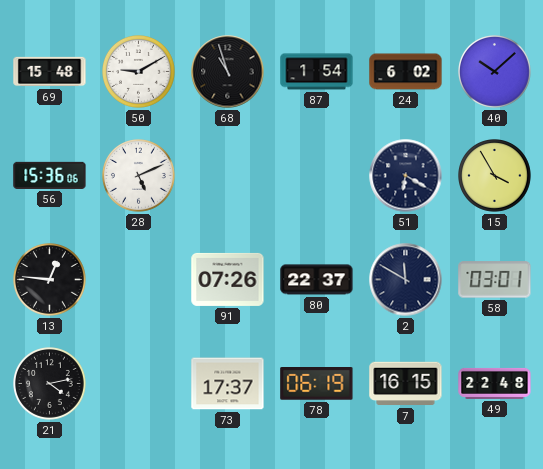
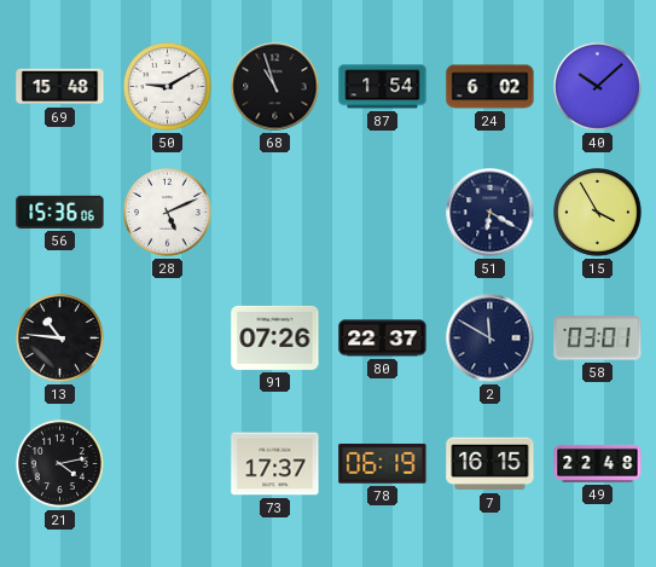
13: 12:46 -> 10:46
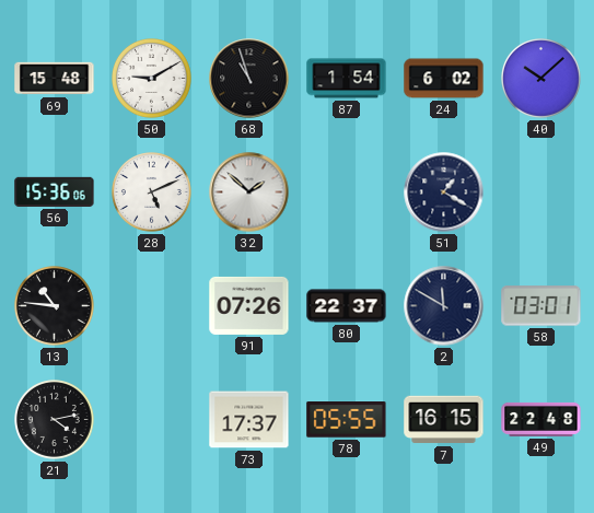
32: none -> 1:52
51: 6:20 -> 1:20
15: 3:55 -> none
78: 06:19 -> 05:55
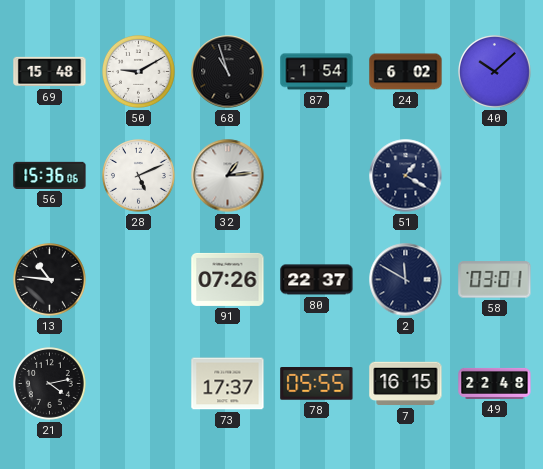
32: 1:52 -> 1:14
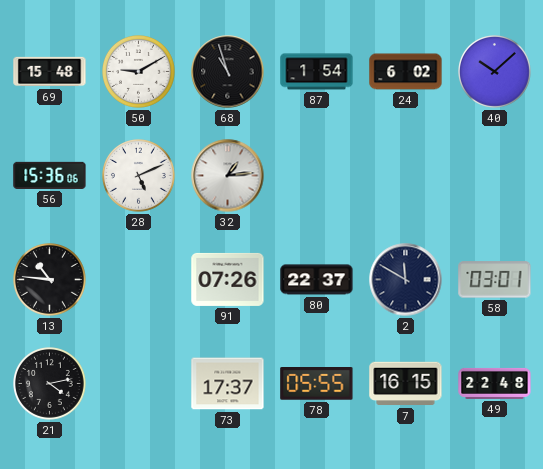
51: 1:20 -> none
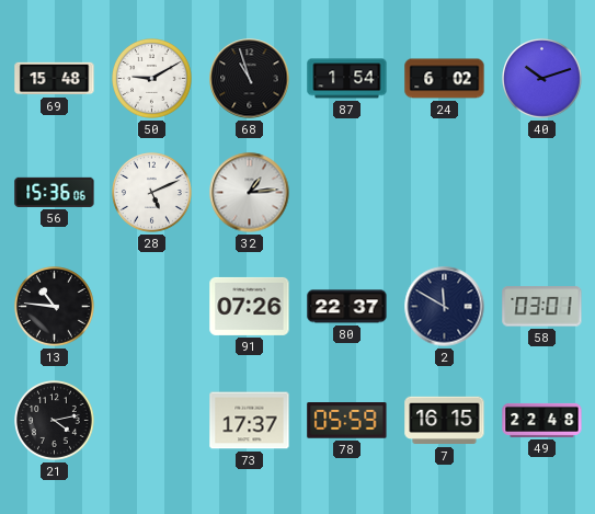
40: 10:08 -> 10:12
78: 05:55 -> 05:59
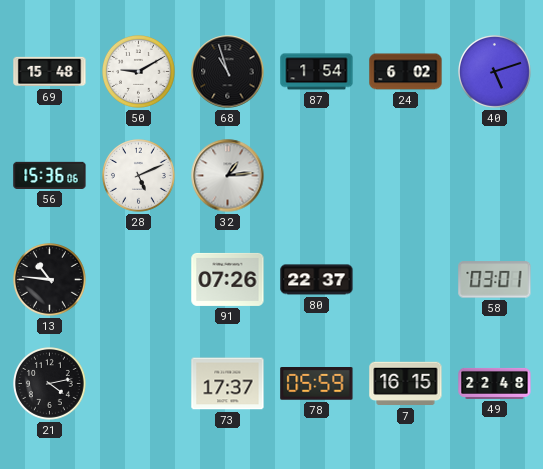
40: 10:12 -> 5:12
2: 11:50 -> none
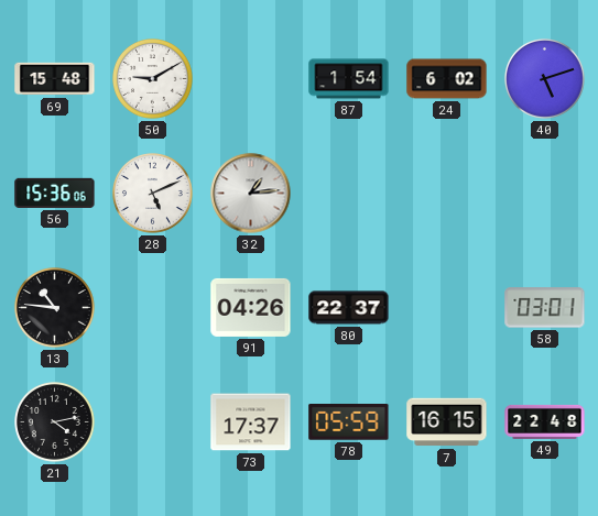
68: 10:57 -> none
91: 07:26 -> 04:26
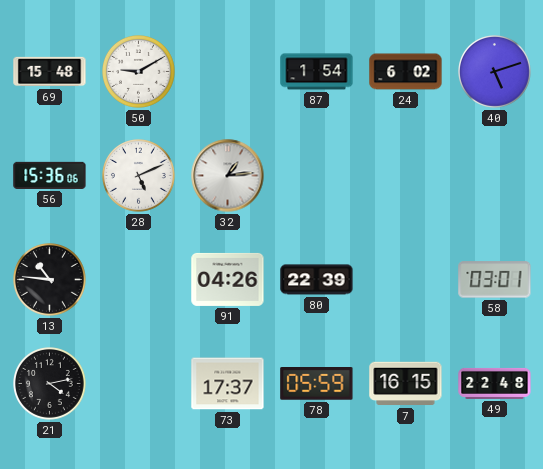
80: 22:37 -> 22:39
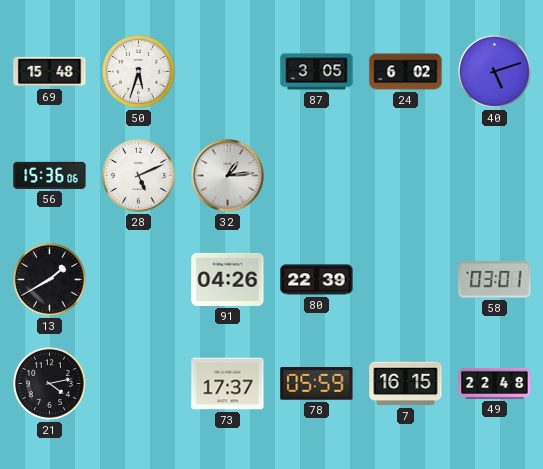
50: 9:10 -> 5:33
87: 1:54 -> 3:05
13: 10:46 -> 1:40
